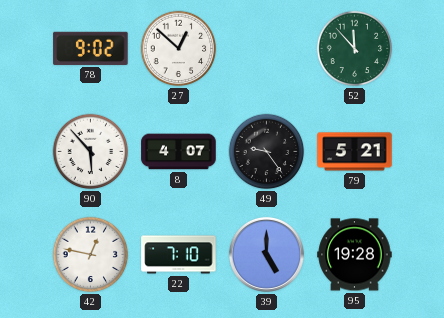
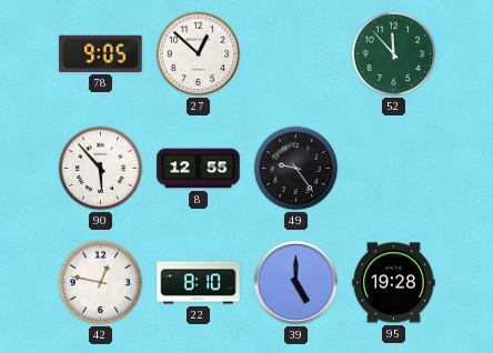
78: 9:02 -> 9:05
8: 4:07 -> 12:55
79: 5:21 -> none
22: 7:10 -> 8:10
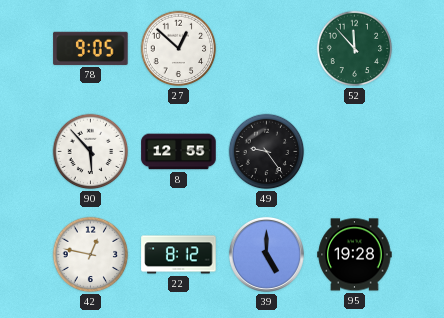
22: 8:10 -> 8:12
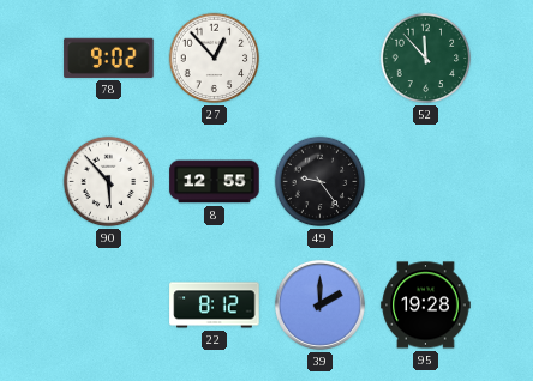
78: 9:05 -> 9:02
27: 12:52 -> 12:53
42: 12:47 -> none
39: 5:00 -> 2:00
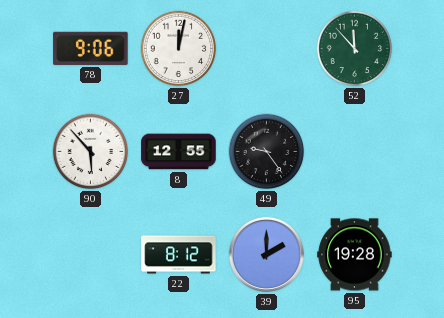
78: 9:02 -> 9:06
27: 12:53 -> 12:02
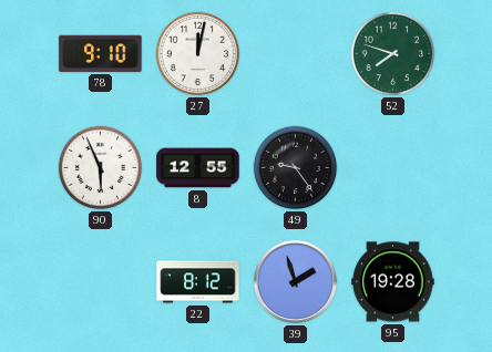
78: 9:06 -> 9:10
52: 11:53 -> 7:48
90: 5:53 -> 5:56
39: 2:00 -> 1:57
